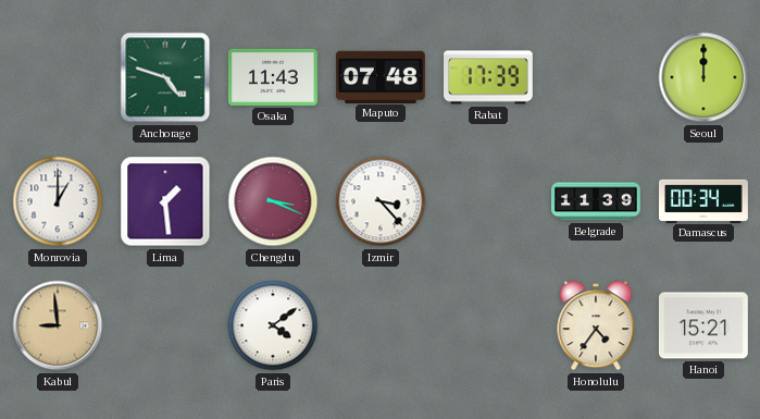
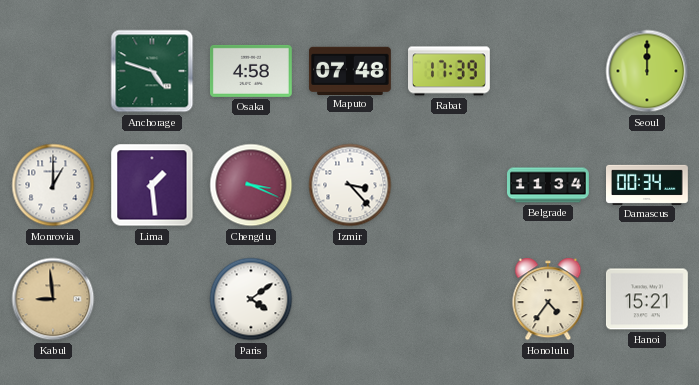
Osaka: 11:43 -> 4:58
Belgrade: 11:39 -> 11:34
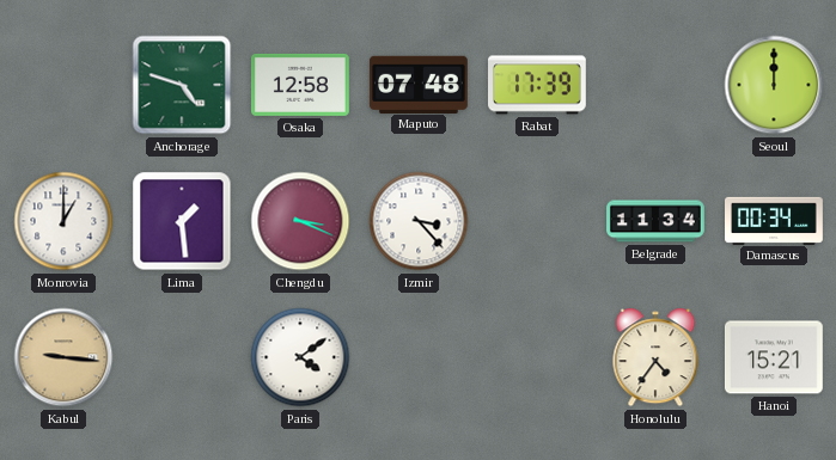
Osaka: 4:58 -> 12:58
Kabul: 8:59 -> 9:16
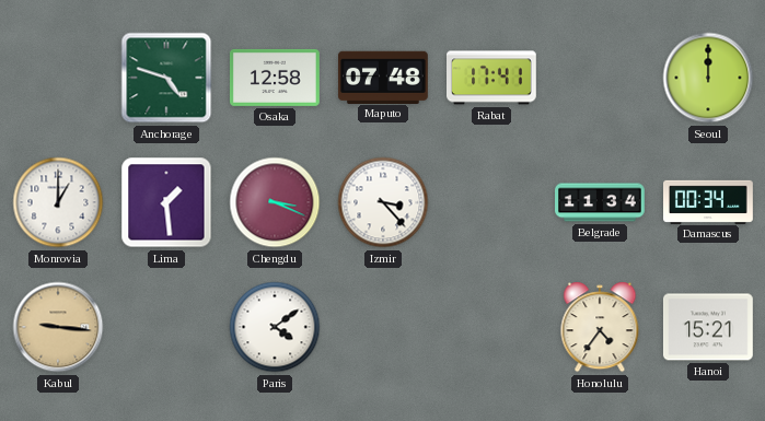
Rabat: 17:39 -> 17:41
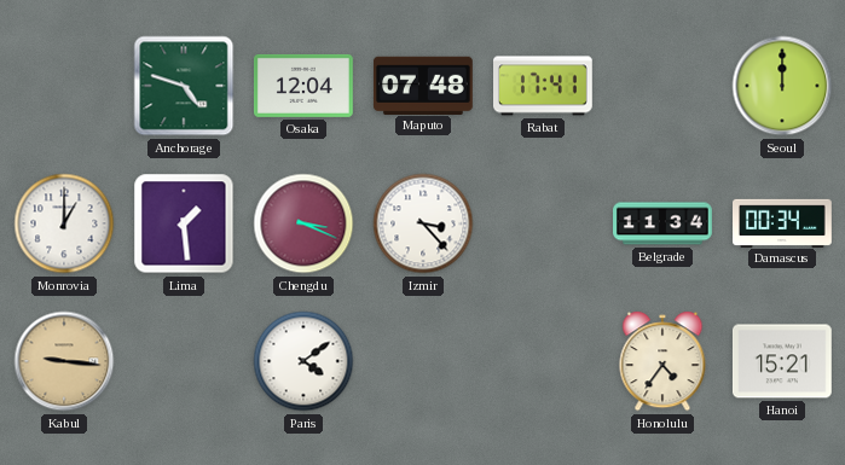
Osaka: 12:58 -> 12:04
